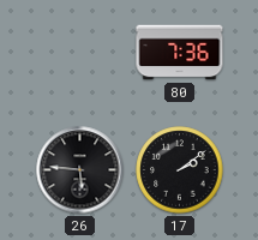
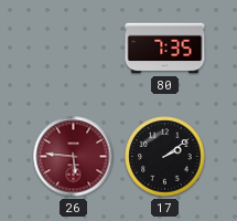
80: 7:36 -> 7:35
26 dial: black -> burgundy
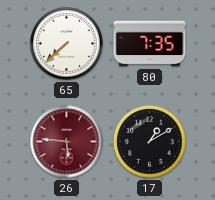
65: none -> 7:38
17: 2:09 -> 1:10
